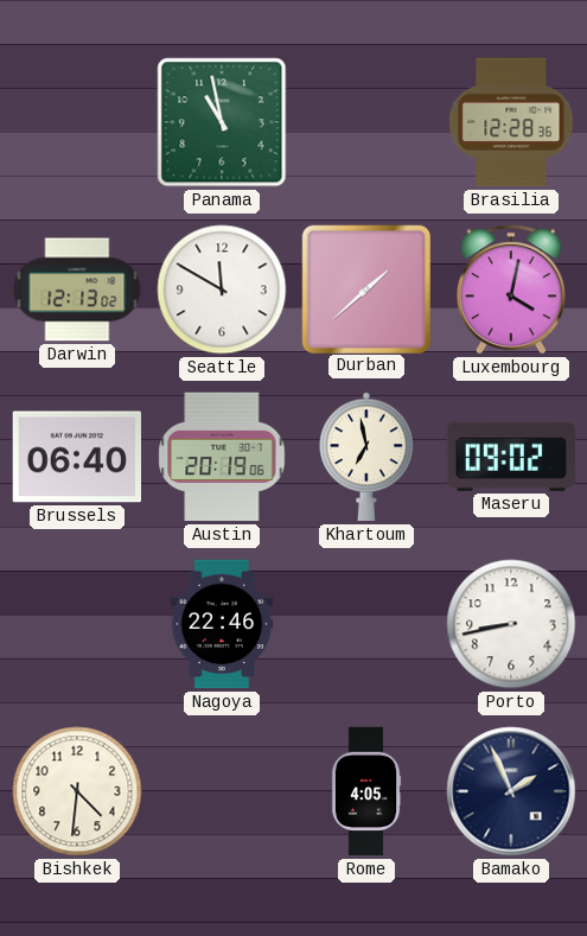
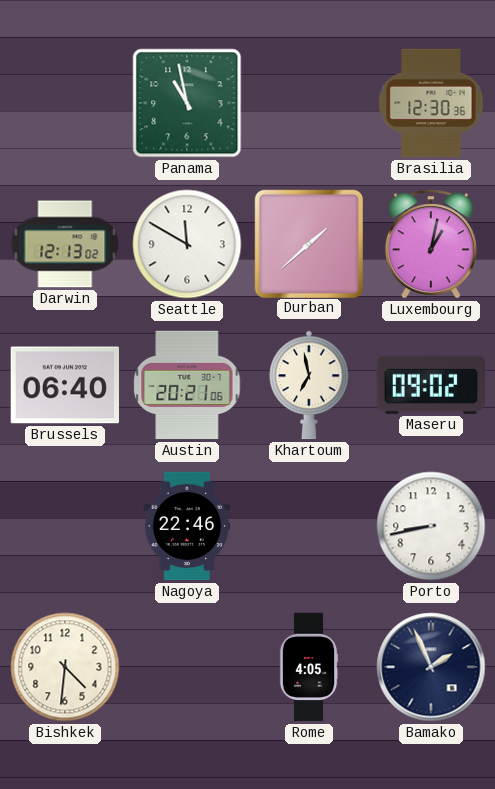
Brasilia: 12:28 -> 12:30
Luxembourg: 4:02 -> 1:02
Austin: 20:19 -> 20:21
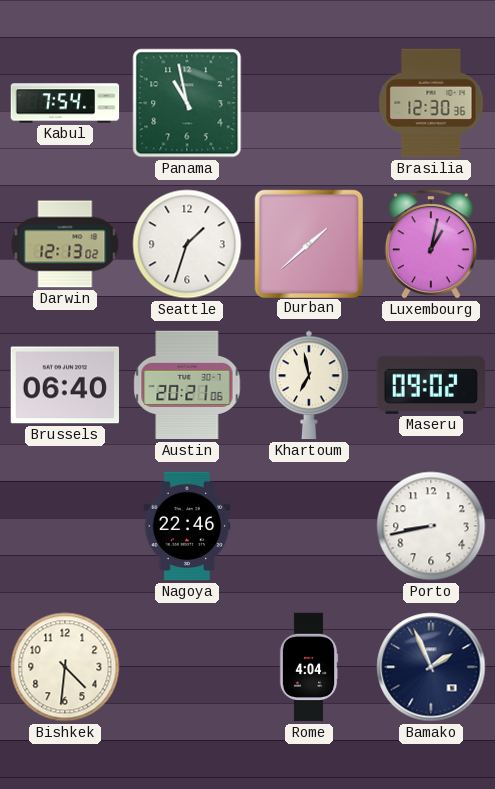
Kabul: none -> 7:54
Seattle: 11:50 -> 1:33
Rome: 4:05 -> 4:04
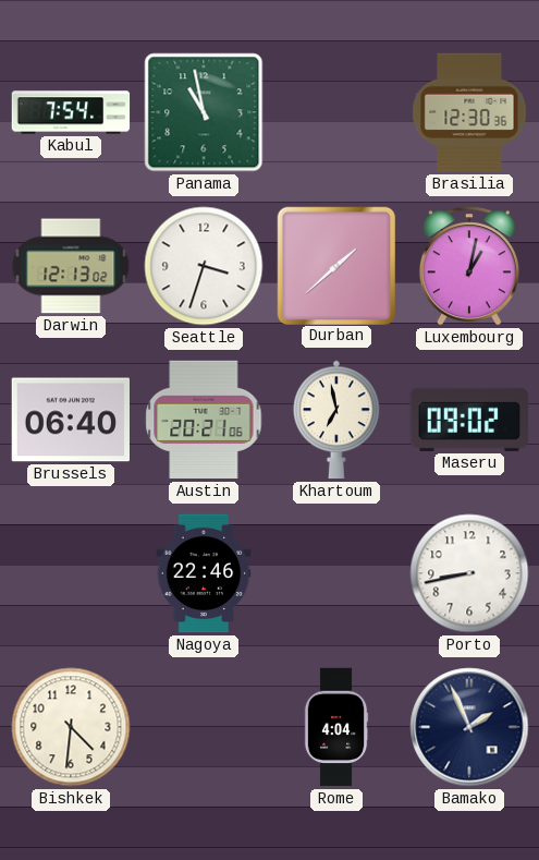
Seattle: 1:33 -> 3:33
